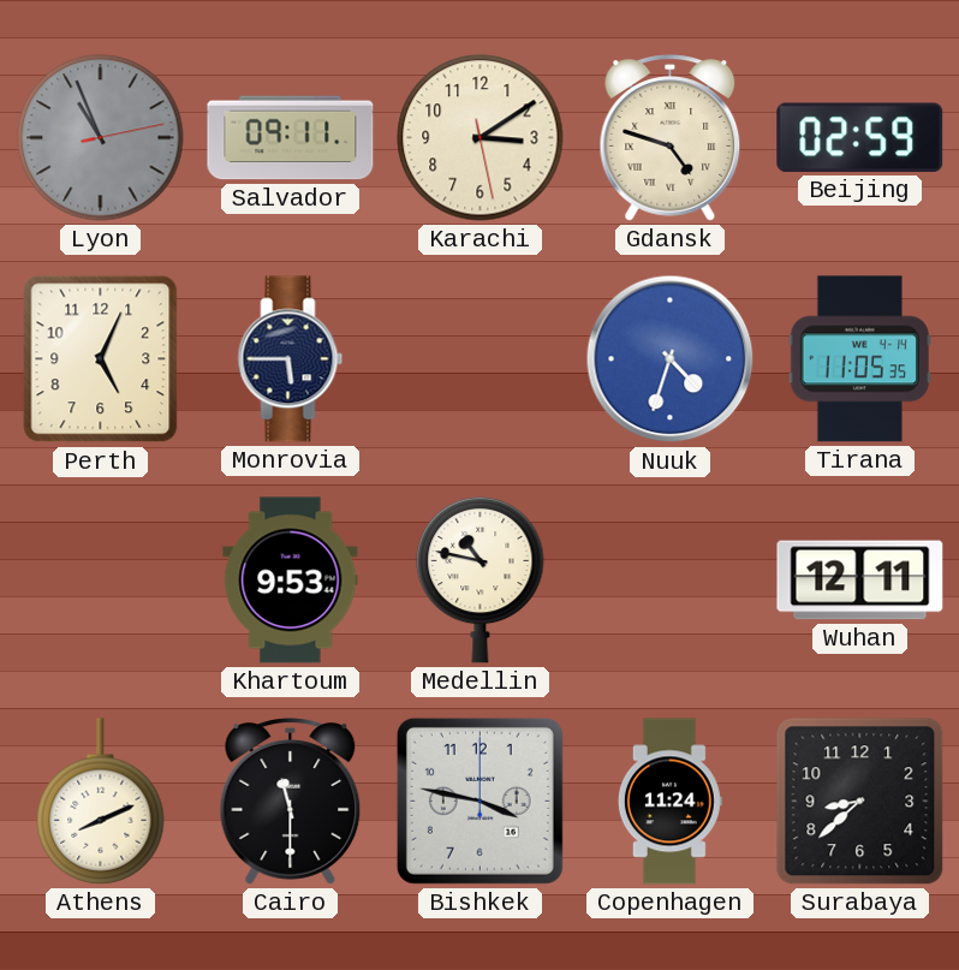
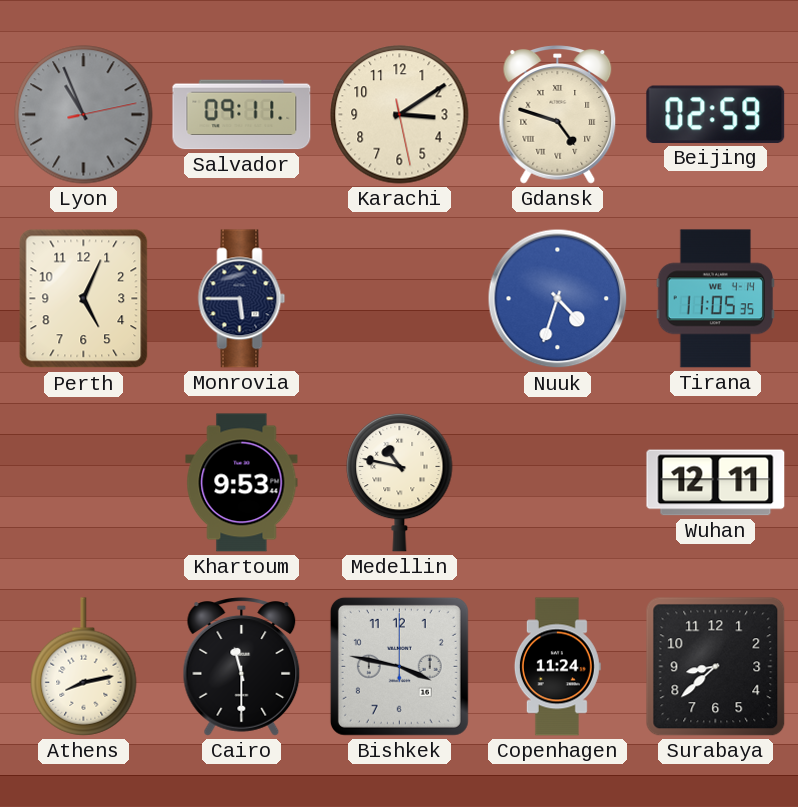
Athens: 8:11 -> 8:13
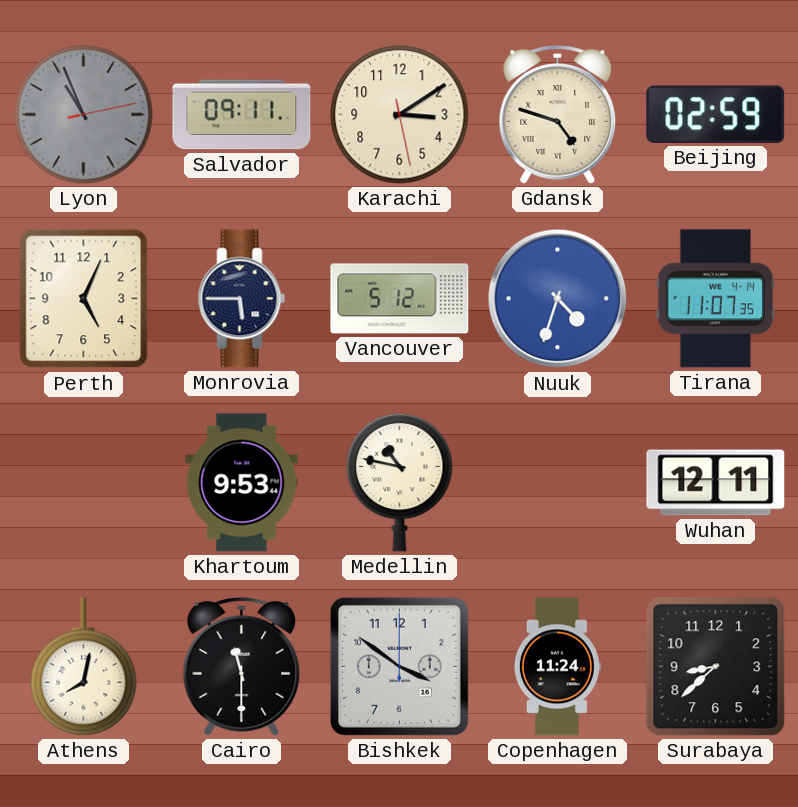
Vancouver: none -> 5:12
Tirana: 11:05 -> 11:07
Athens: 8:13 -> 8:02
Bishkek: 3:47 -> 3:51
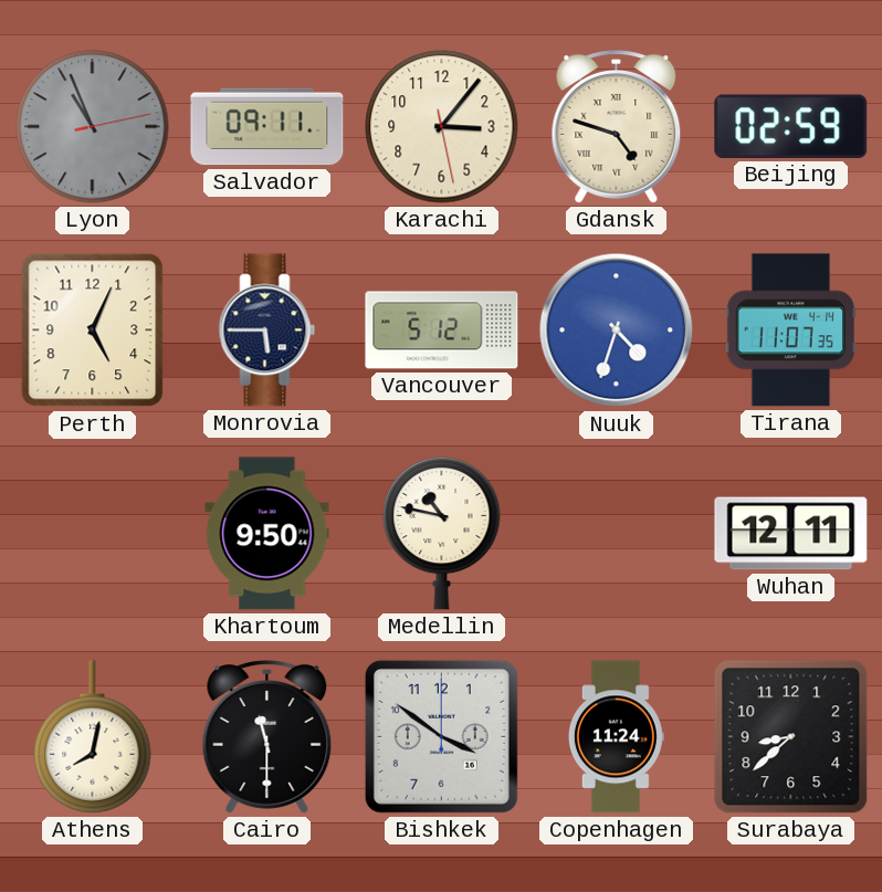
Karachi: 3:09 -> 3:06
Khartoum: 9:53 -> 9:50
